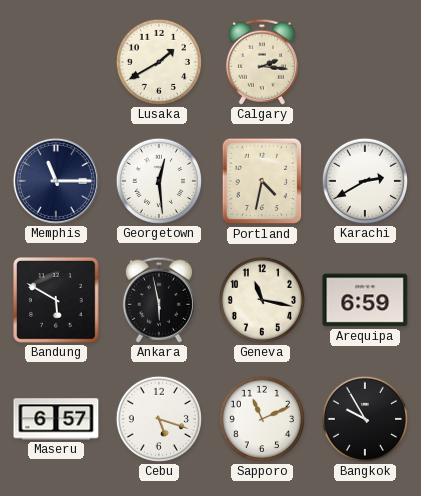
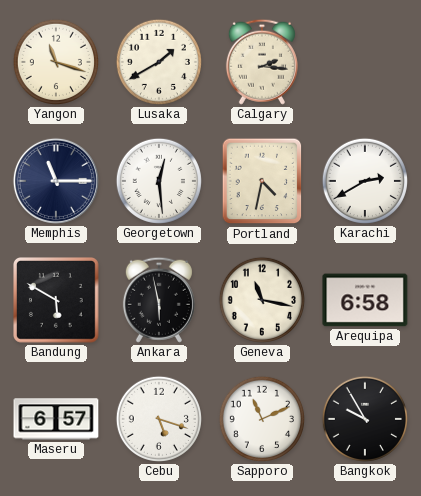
Yangon: none -> 11:18
Arequipa: 6:59 -> 6:58
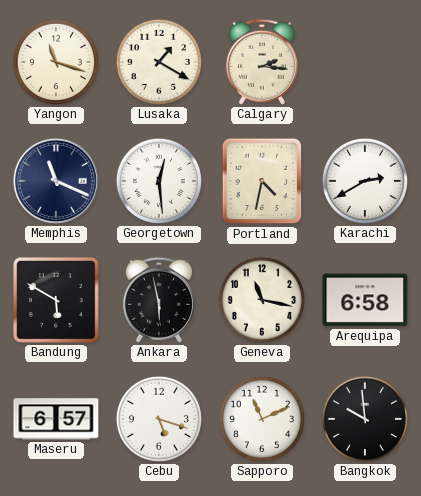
Lusaka: 1:40 -> 1:20
Memphis: 11:15 -> 11:19
Bangkok: 9:55 -> 9:59
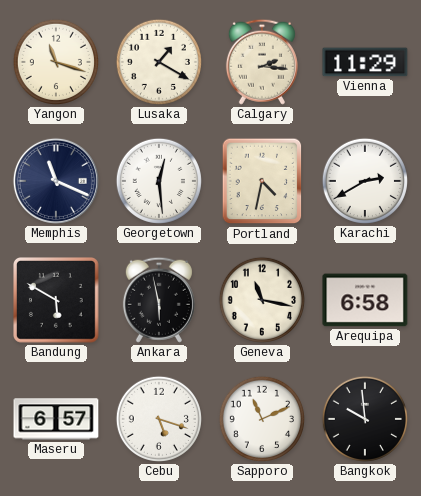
Vienna: none -> 11:29
